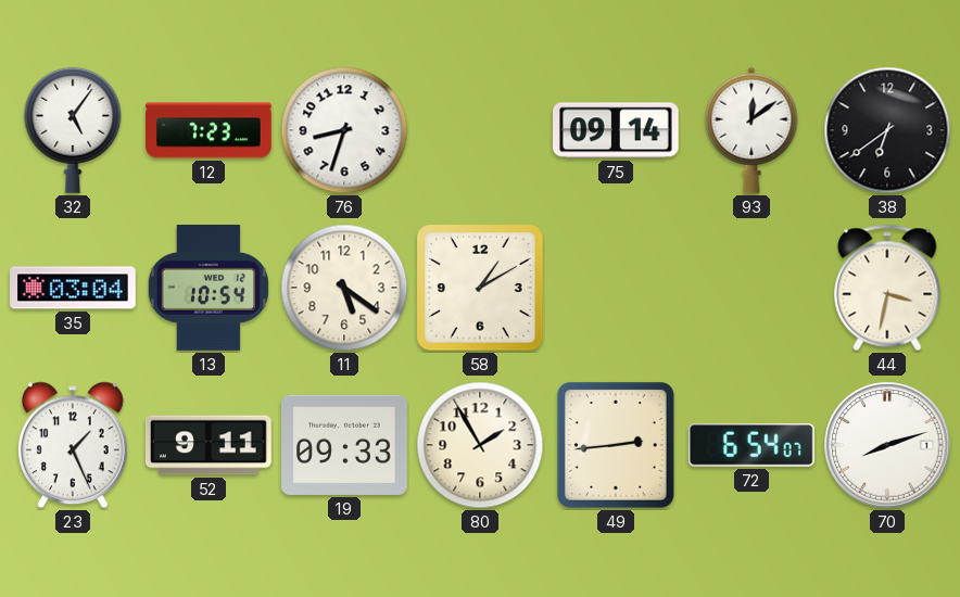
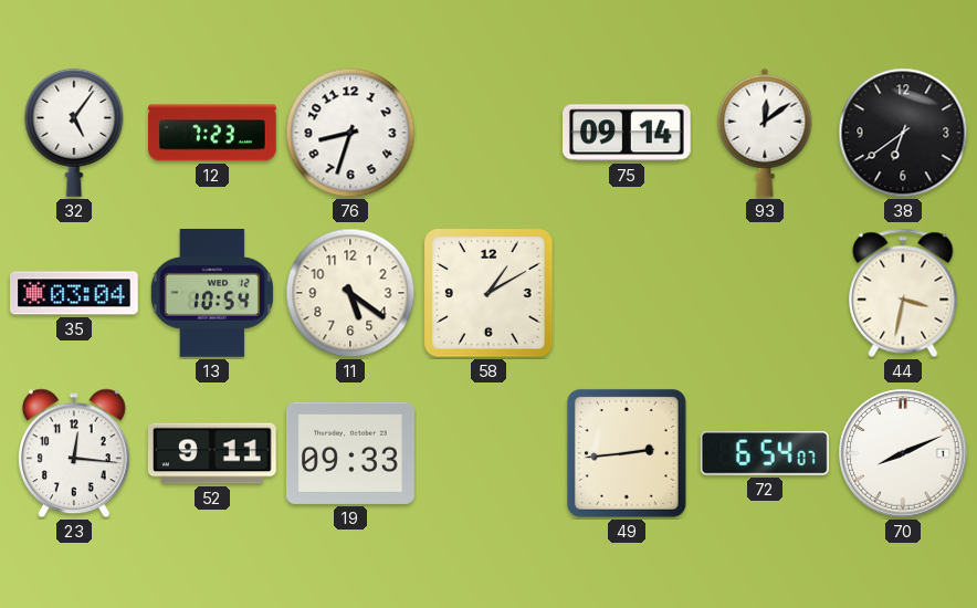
23: 1:26 -> 12:16
80: 1:55 -> none
70: 8:12 -> 8:11
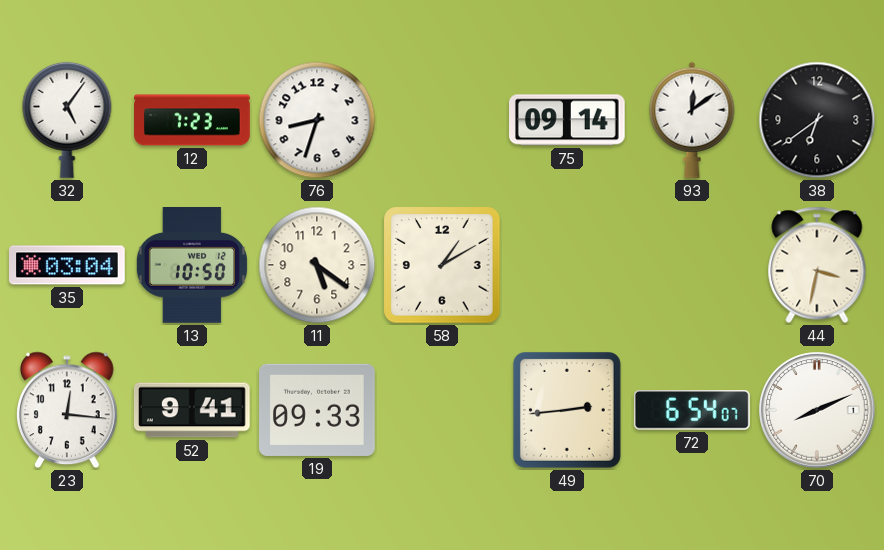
13: 10:54 -> 10:50
52: 9:11 -> 9:41
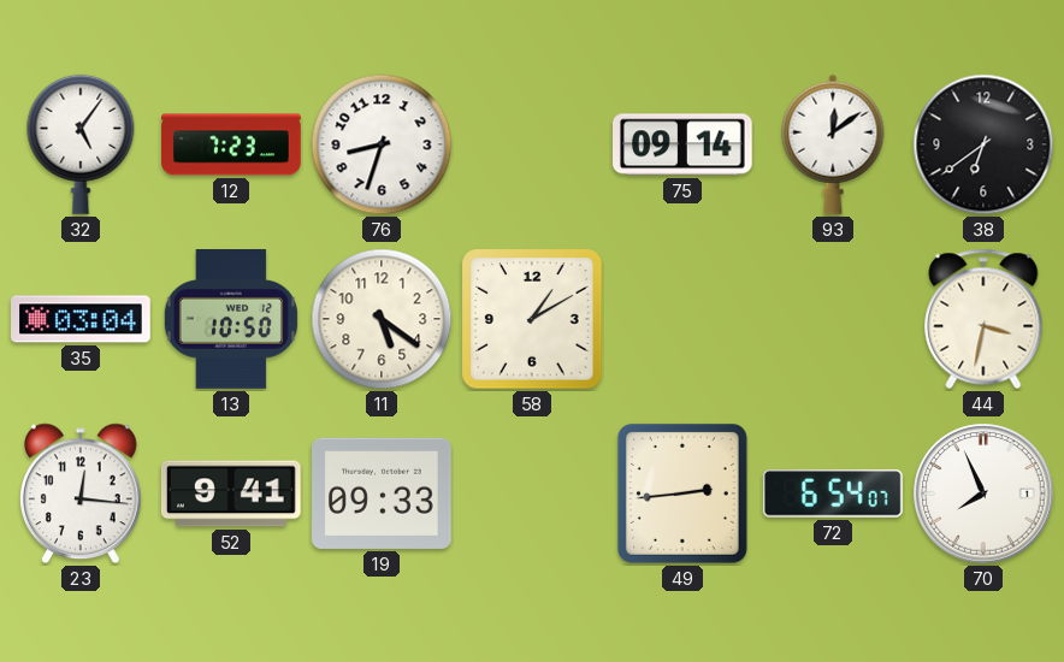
70: 8:11 -> 7:56
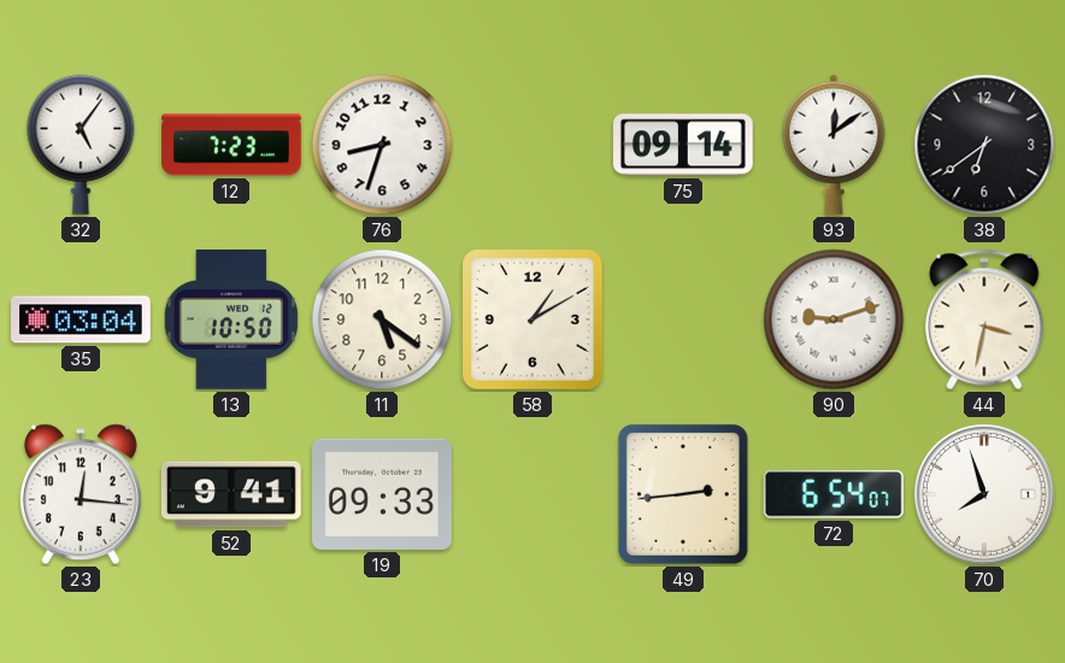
90: none -> 9:12
70: 7:56 -> 7:57
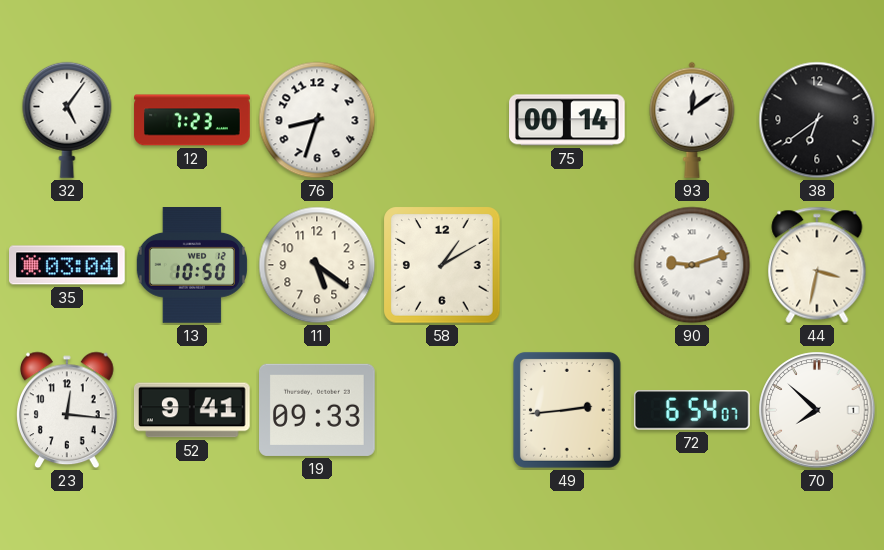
75: 09:14 -> 00:14
70: 7:57 -> 7:52
